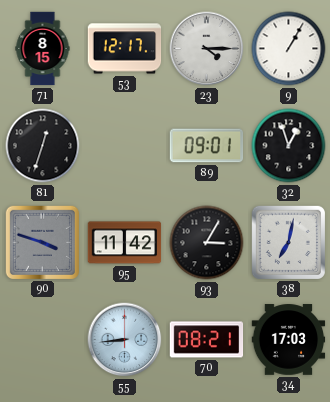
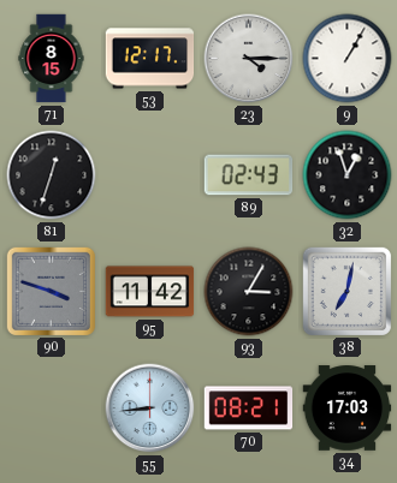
89: 09:01 -> 02:43
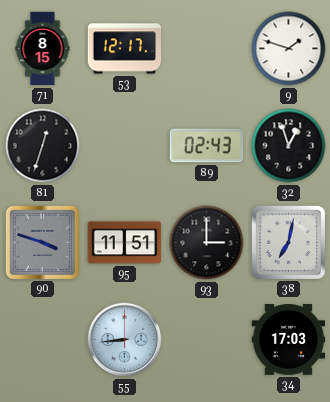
23: 4:15 -> none
9: 1:05 -> 1:48
95: 11:42 -> 11:51
93: 3:05 -> 3:00
70: 08:21 -> none
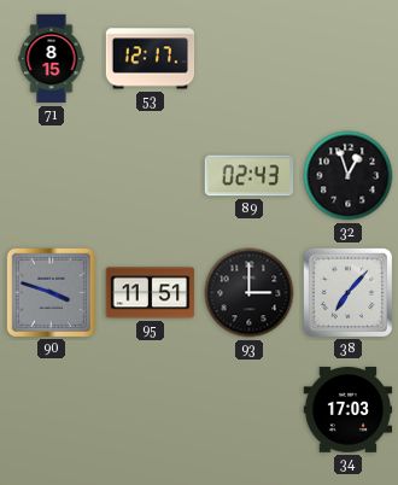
9: 1:48 -> none
81: 12:33 -> none
38: 7:02 -> 7:07
55: 8:44 -> none
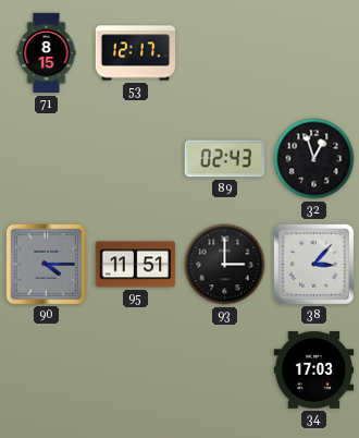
90: 3:48 -> 4:15
38: 7:07 -> 3:07
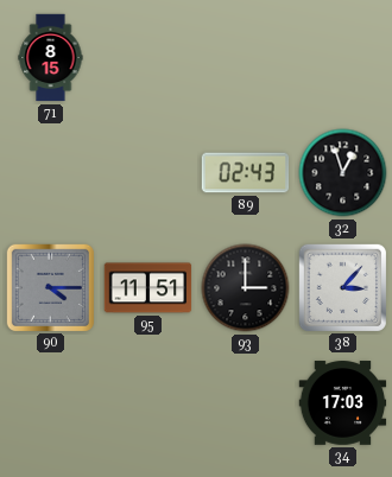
53: 12:17 -> none
